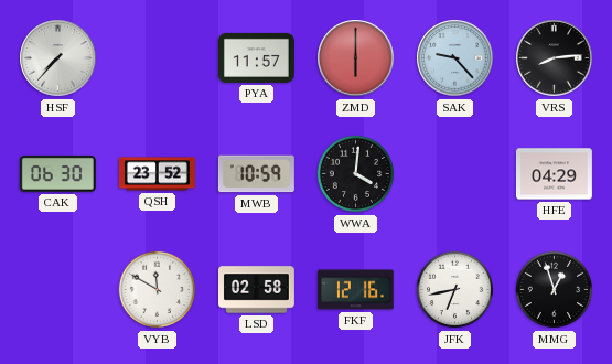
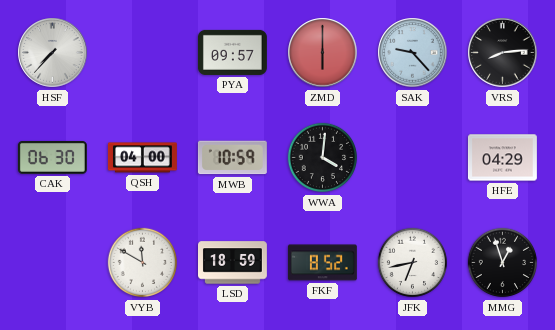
PYA: 11:57 -> 09:57
QSH: 23:52 -> 04:00
LSD: 02:58 -> 18:59
FKF: 12:16 -> 8:52
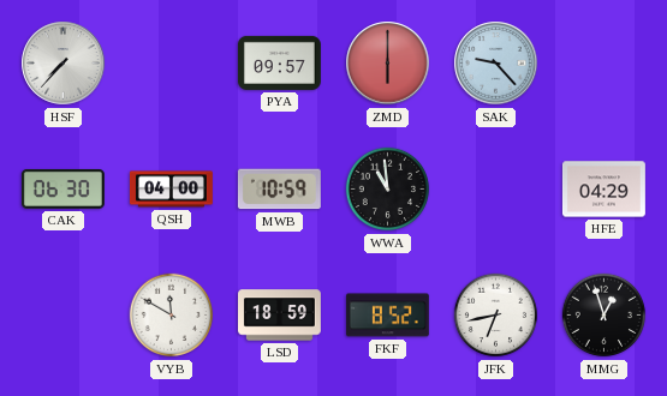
VRS: 8:14 -> none
WWA: 4:01 -> 10:59
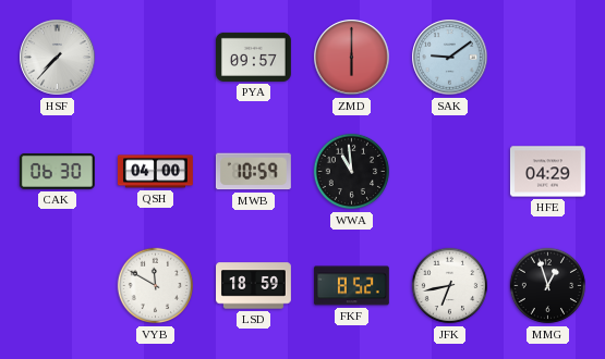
SAK: 9:23 -> 9:09
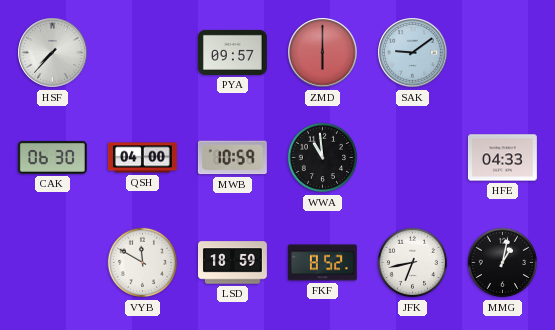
HFE: 04:29 -> 04:33
MMG: 12:57 -> 1:02
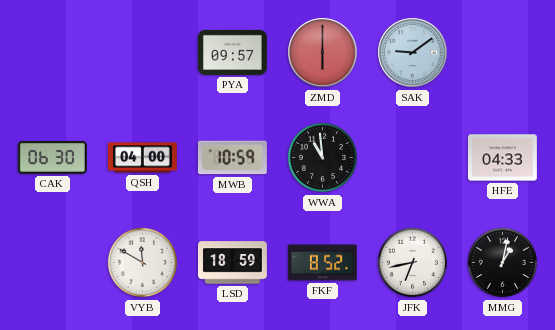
HSF: 7:37 -> none
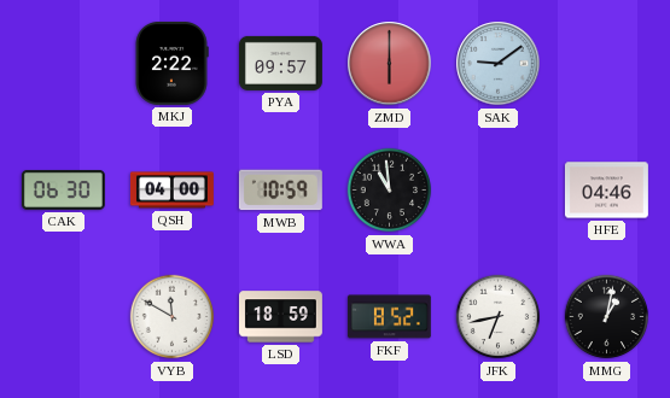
MKJ: none -> 2:22
HFE: 04:33 -> 04:46
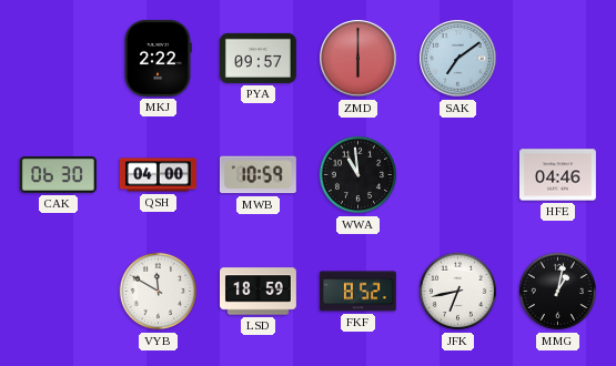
SAK: 9:09 -> 7:09
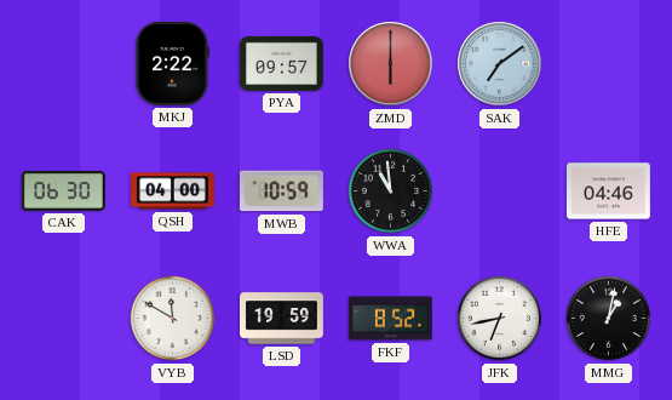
LSD: 18:59 -> 19:59
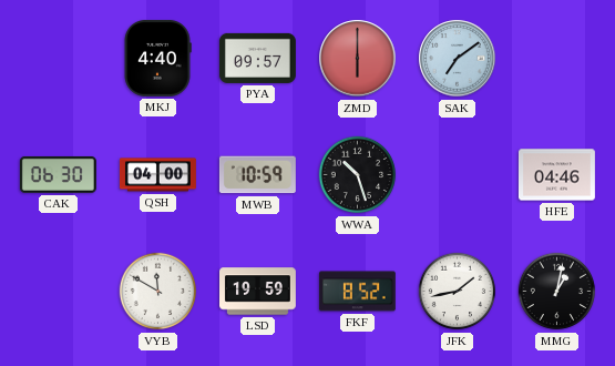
MKJ: 2:22 -> 4:40
WWA: 10:59 -> 10:27
JFK: 6:43 -> 1:43
